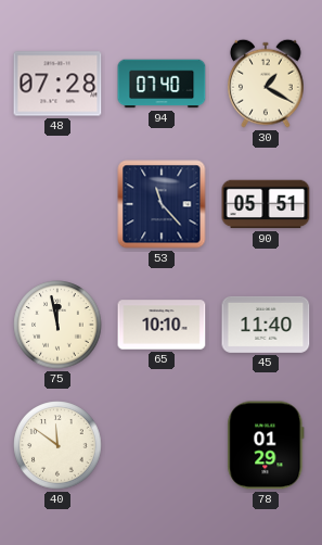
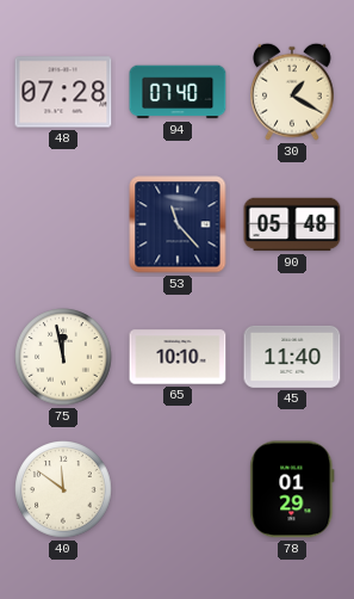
90: 05:51 -> 05:48
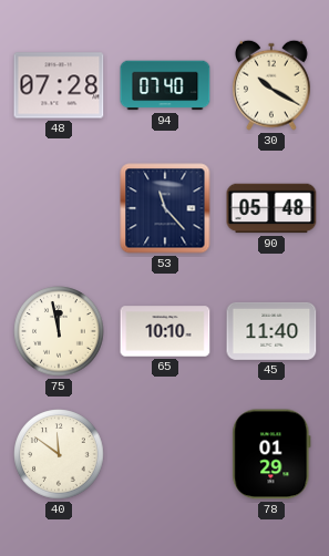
30: 1:20 -> 10:20
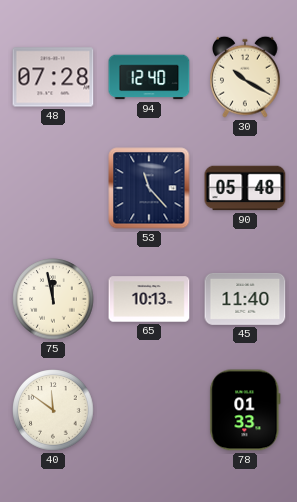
94: 07:40 -> 12:40
65: 10:10 -> 10:13
78: 01:29 -> 01:33
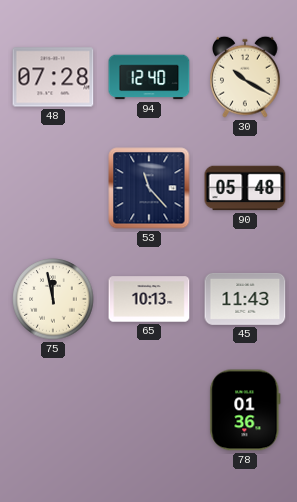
45: 11:40 -> 11:43
40: 11:51 -> none
78: 01:33 -> 01:36
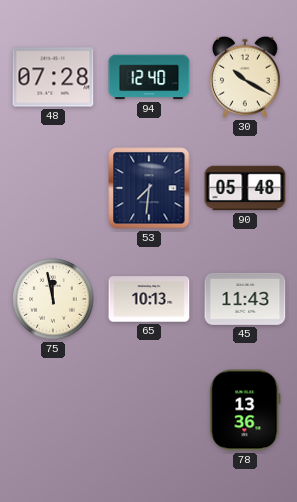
53: 11:23 -> 7:31
78: 01:36 -> 13:36
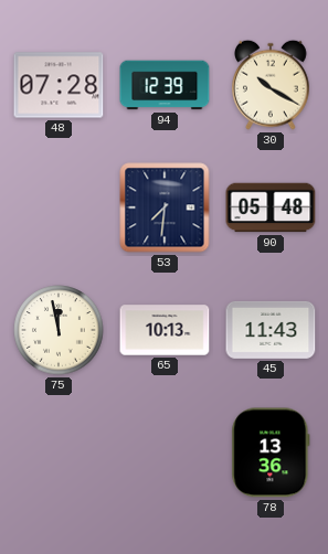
94: 12:40 -> 12:39
